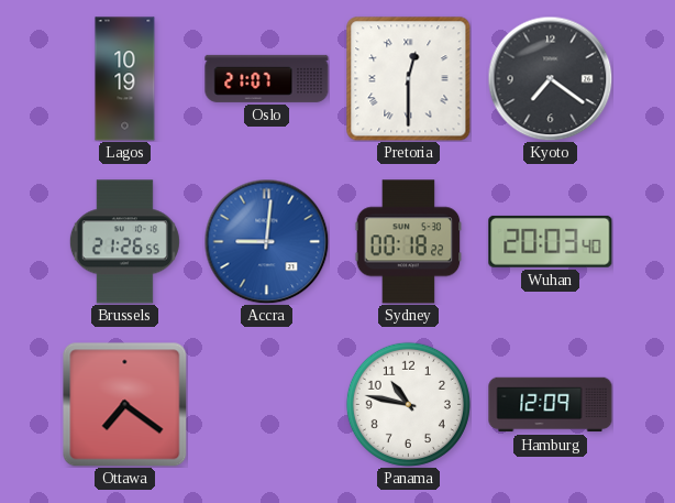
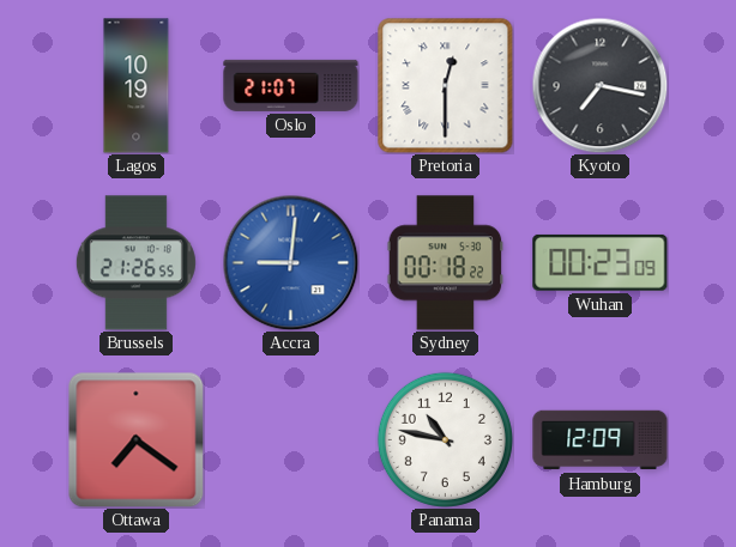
Kyoto: 7:21 -> 7:17
Wuhan: 20:03 -> 00:23
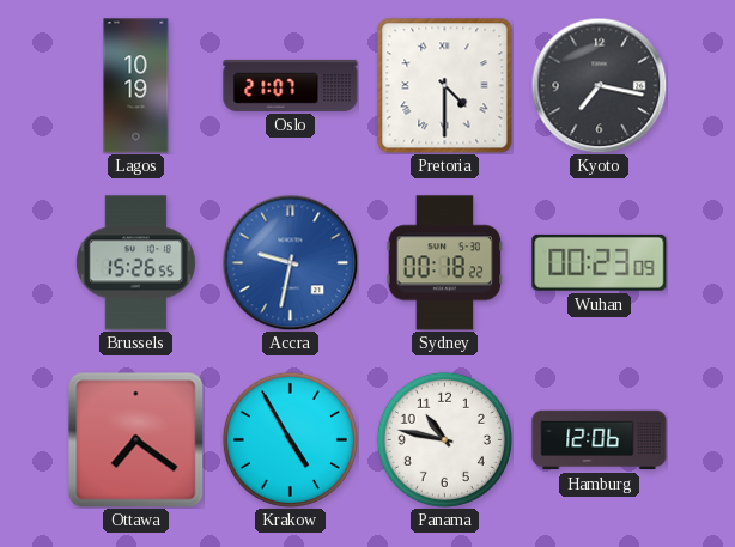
Pretoria: 12:30 -> 4:30
Brussels: 21:26 -> 15:26
Accra: 9:01 -> 9:32
Krakow: none -> 4:55
Hamburg: 12:09 -> 12:06
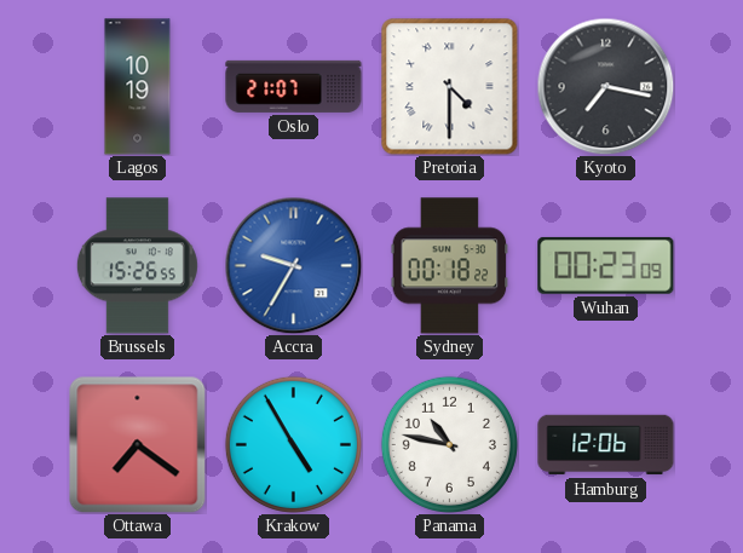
Accra: 9:32 -> 9:35
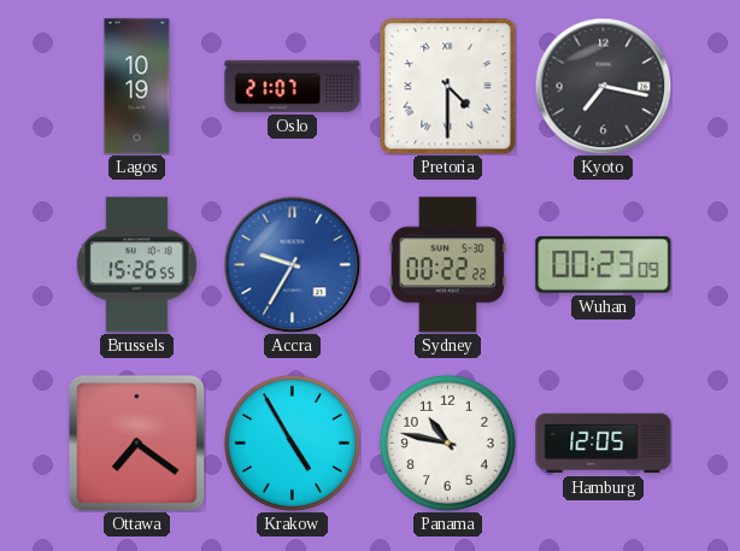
Sydney: 00:18 -> 00:22
Hamburg: 12:06 -> 12:05
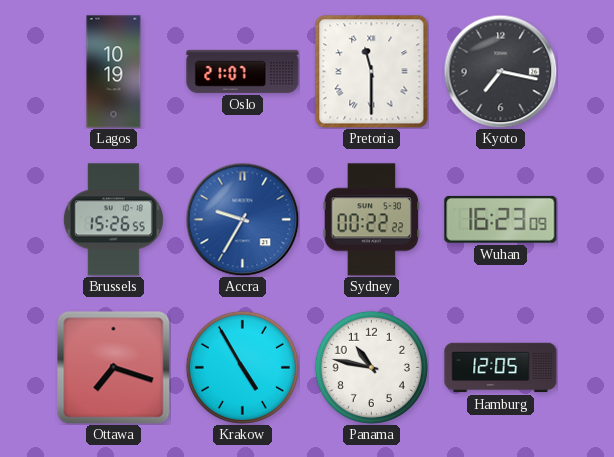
Pretoria: 4:30 -> 11:30
Wuhan: 00:23 -> 16:23
Ottawa: 7:21 -> 7:18
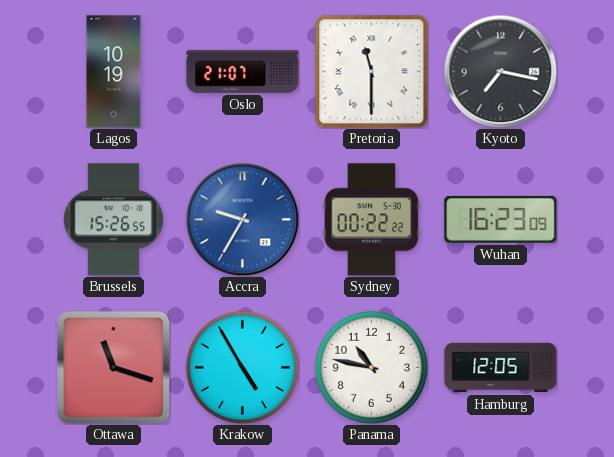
Ottawa: 7:18 -> 11:18
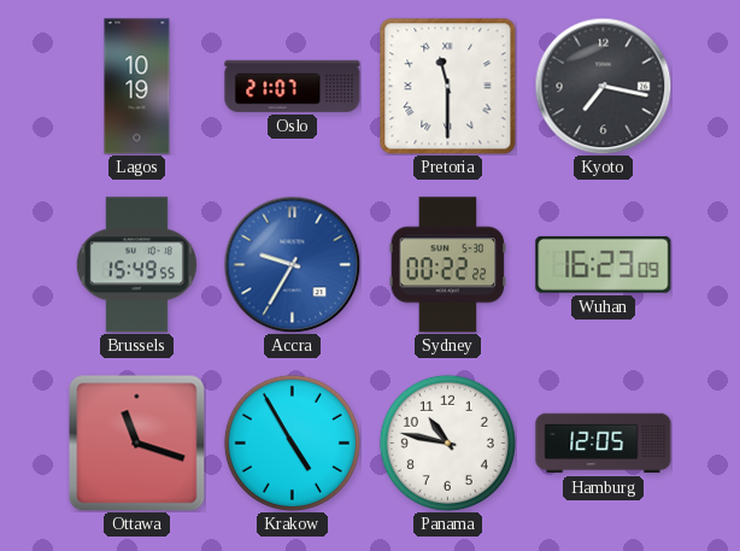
Brussels: 15:26 -> 15:49
